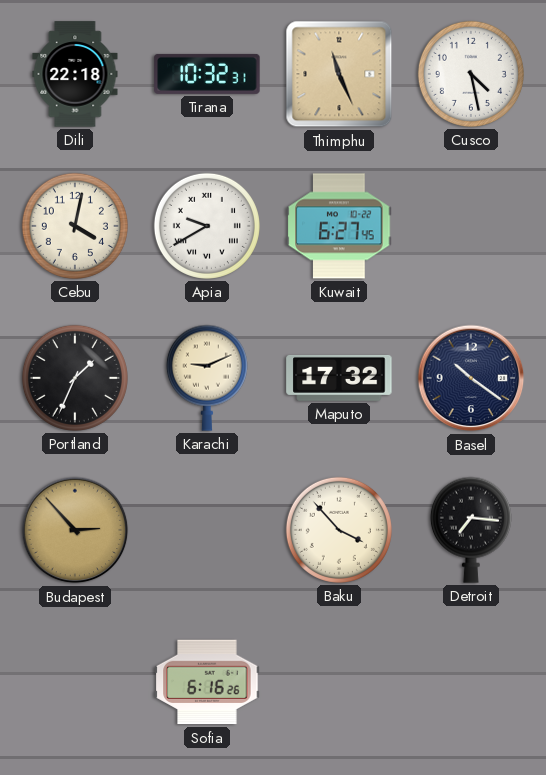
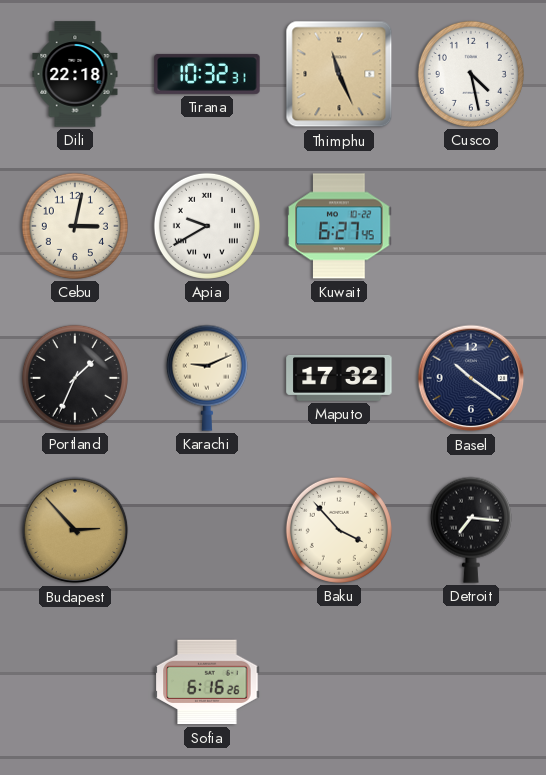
Cebu: 4:02 -> 3:02
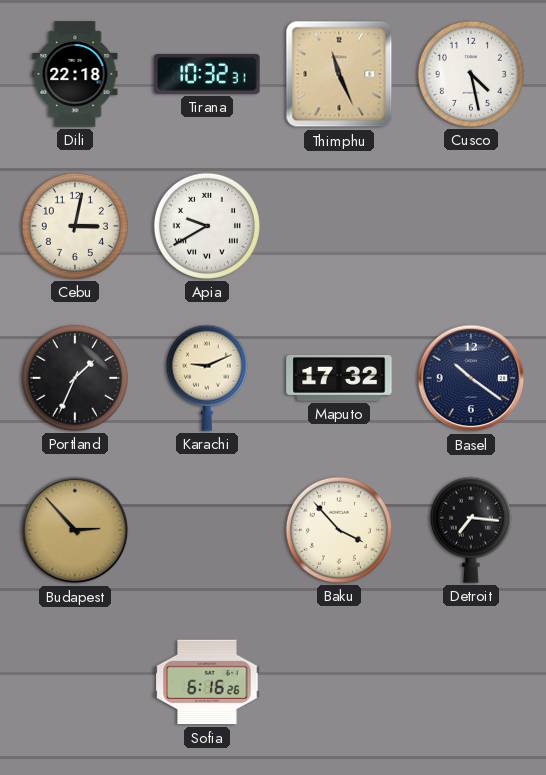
Kuwait: 6:27 -> none
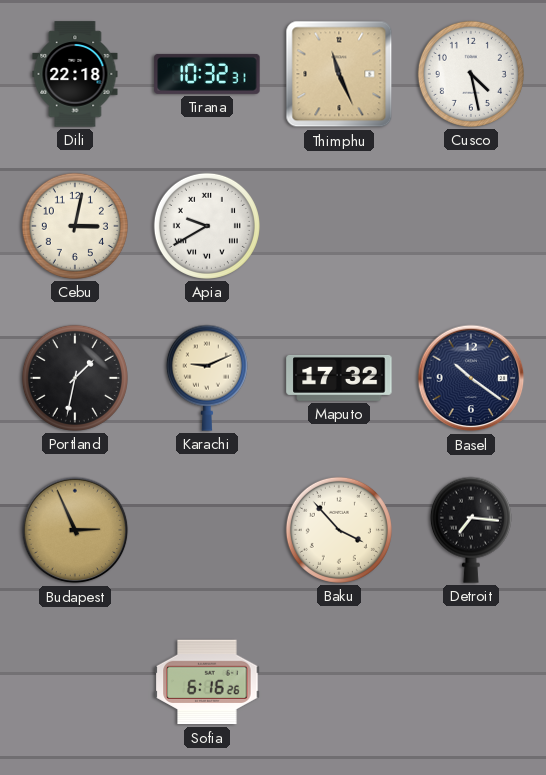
Portland: 1:34 -> 1:32
Budapest: 2:53 -> 2:56
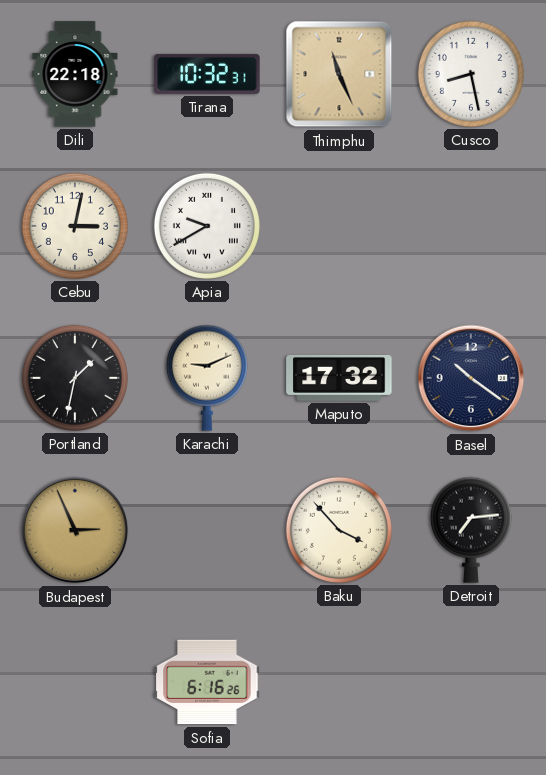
Cusco: 4:28 -> 8:28
Detroit: 7:16 -> 7:14
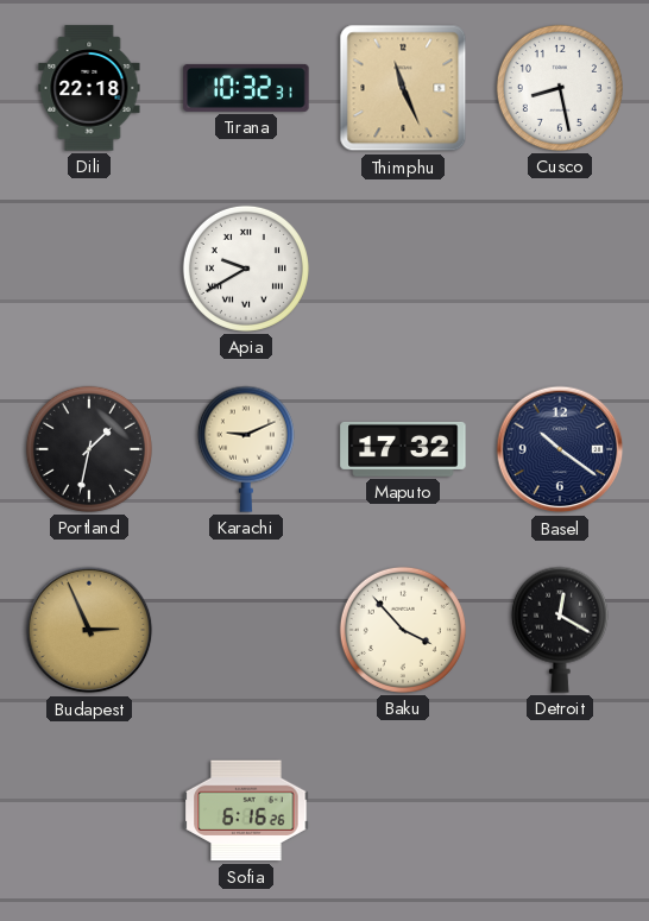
Cebu: 3:02 -> none
Detroit: 7:14 -> 12:20
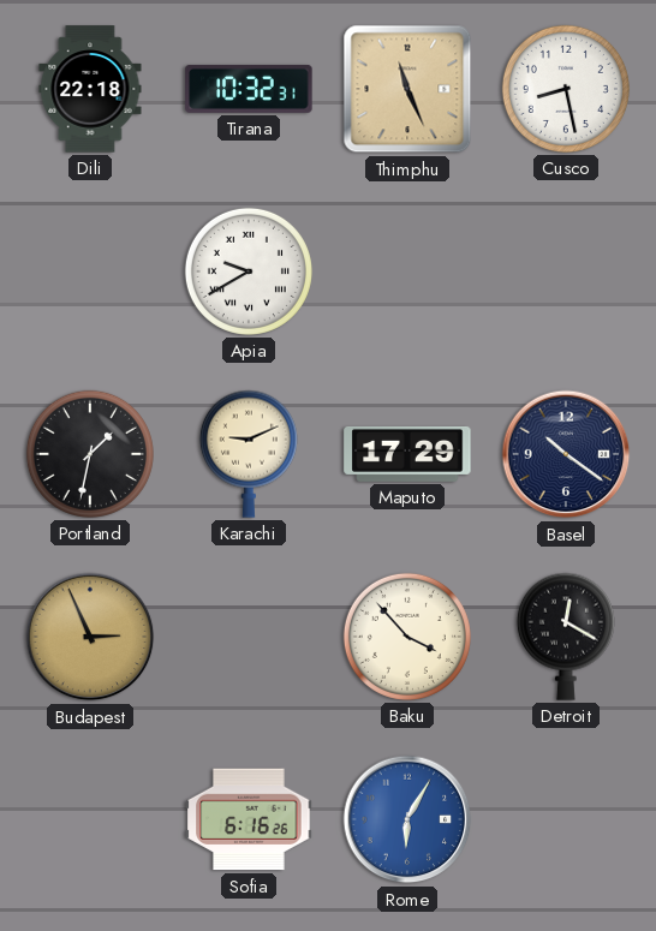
Maputo: 17:32 -> 17:29
Rome: none -> 6:05
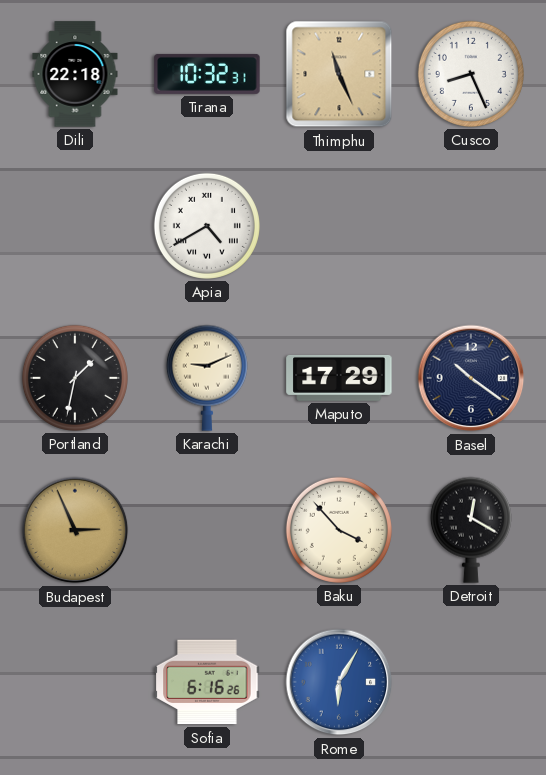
Cusco: 8:28 -> 8:26
Apia: 9:40 -> 4:40
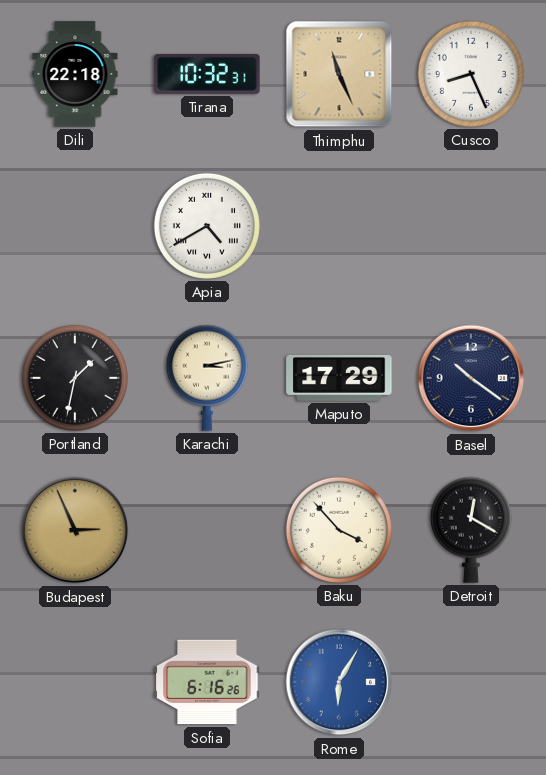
Karachi: 9:11 -> 3:13
